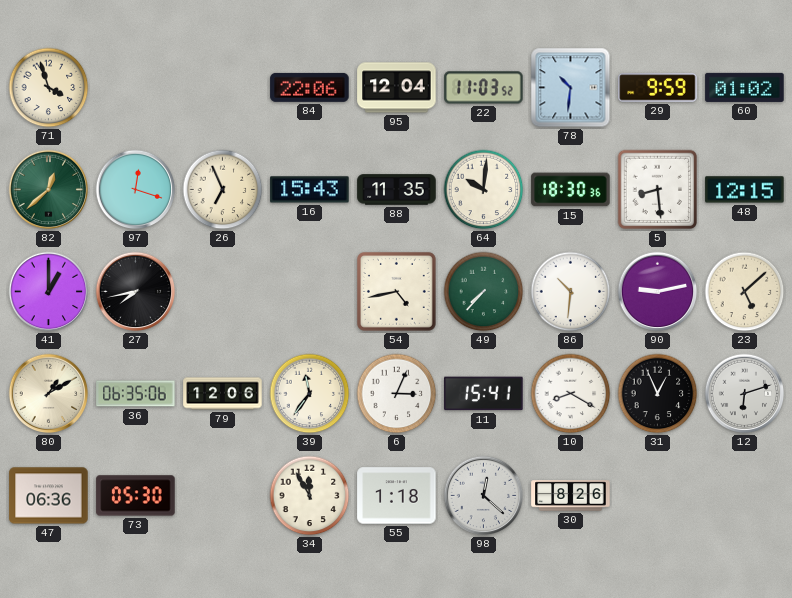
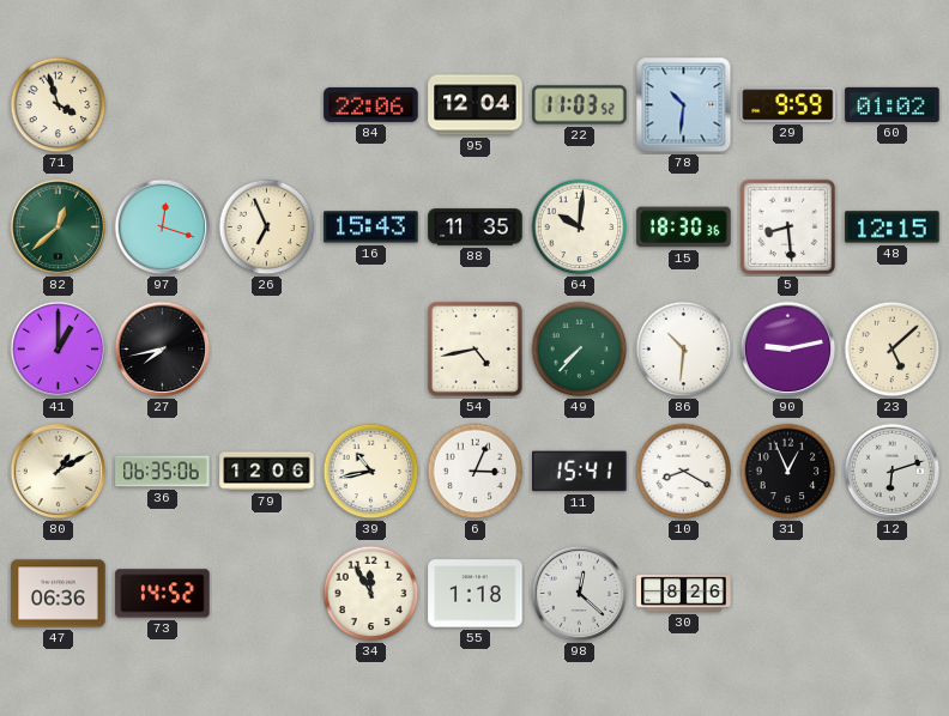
39: 11:36 -> 10:43
73: 05:30 -> 14:52
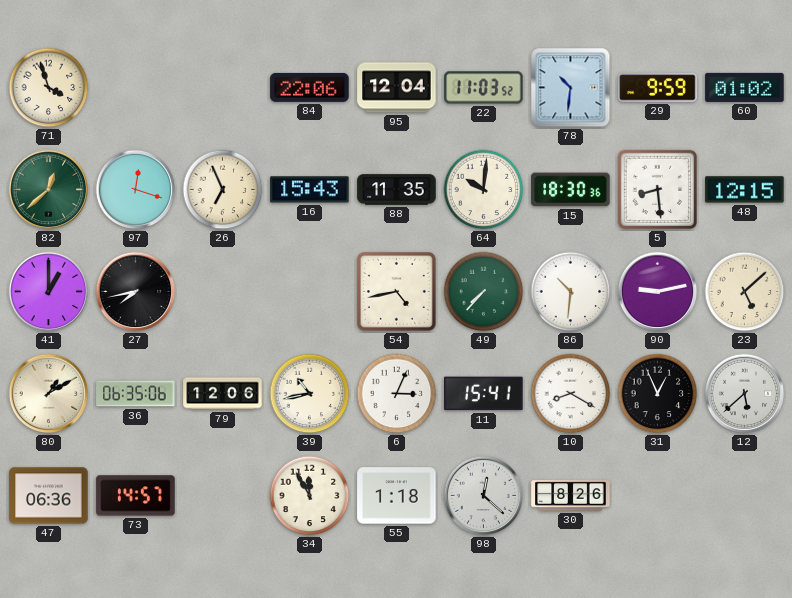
12: 6:12 -> 5:38
73: 14:52 -> 14:57
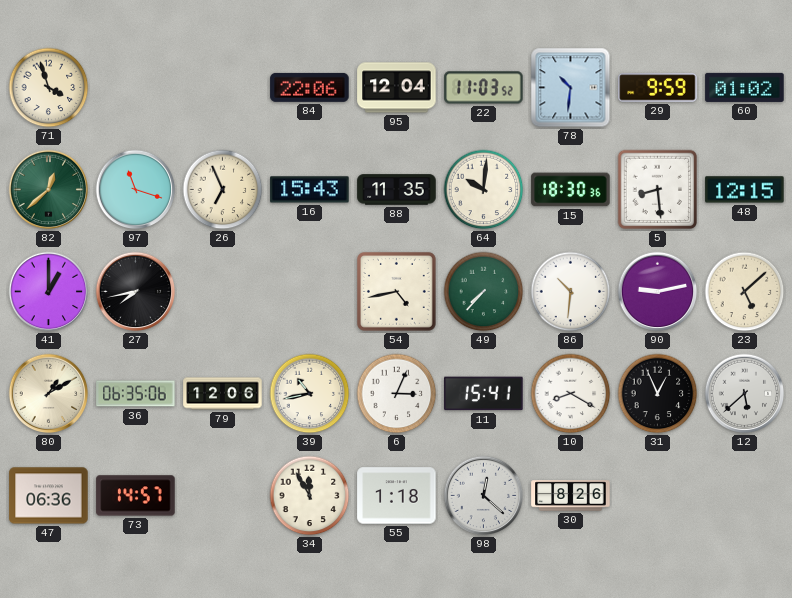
97: 12:18 -> 11:18
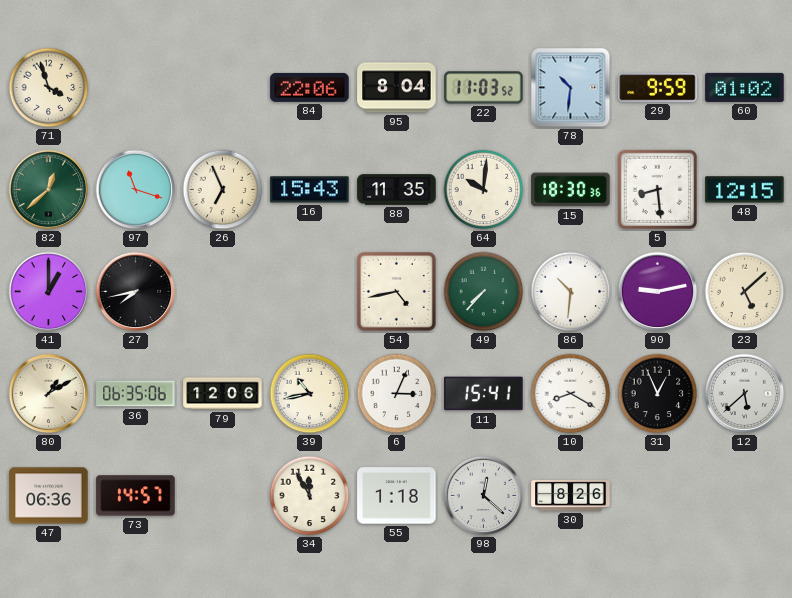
95: 12:04 -> 8:04
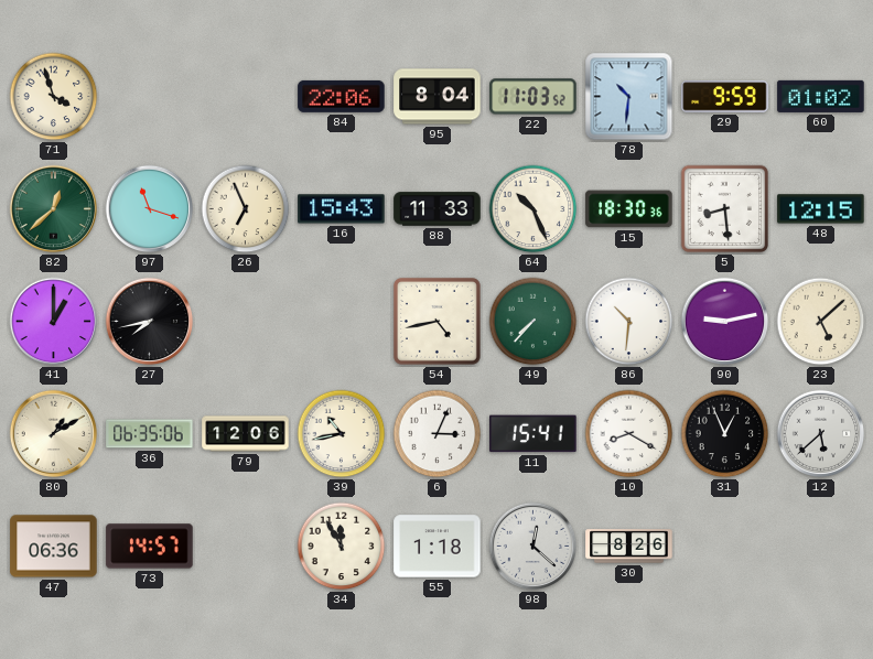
88: 11:35 -> 11:33
64: 10:01 -> 10:26
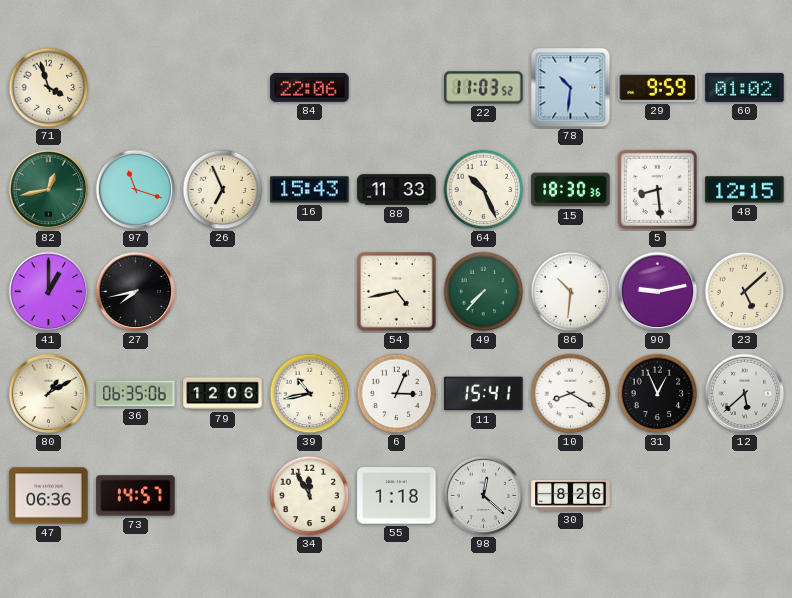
95: 8:04 -> none
82: 12:38 -> 12:43
